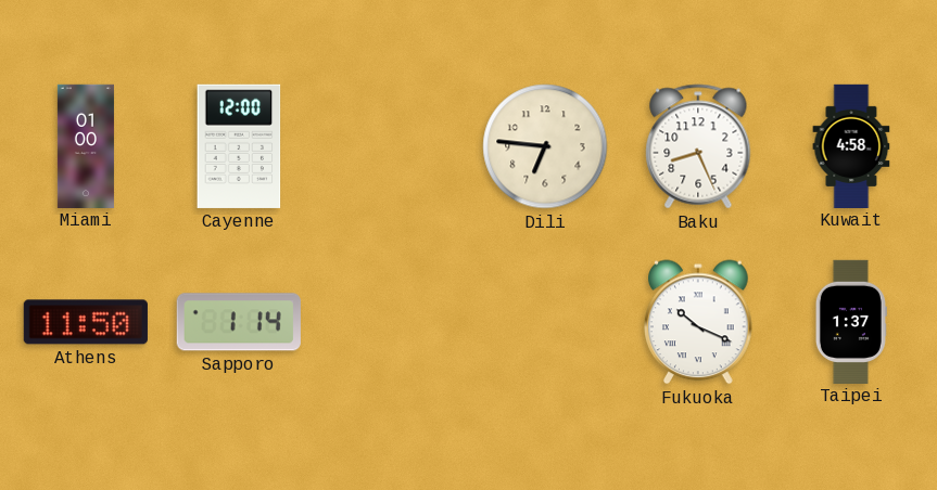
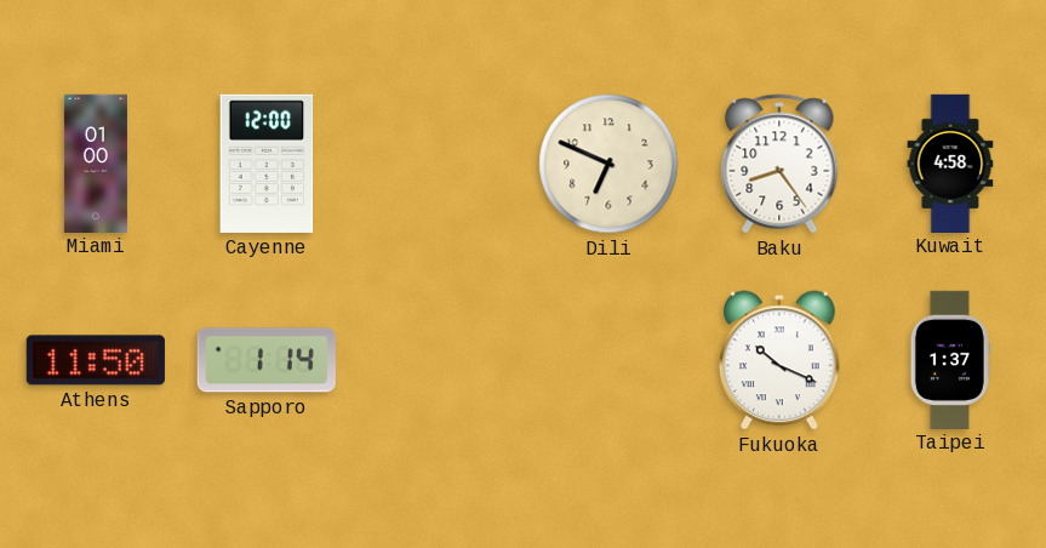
Dili: 6:46 -> 6:49
Baku: 8:26 -> 8:24
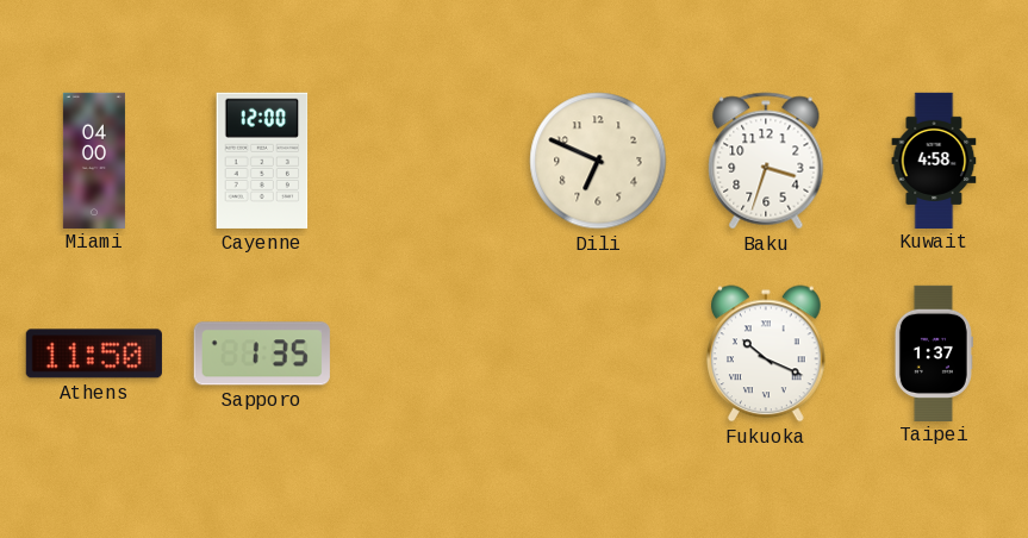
Miami: 01:00 -> 04:00
Baku: 8:24 -> 3:33
Sapporo: 1:14 -> 1:35
